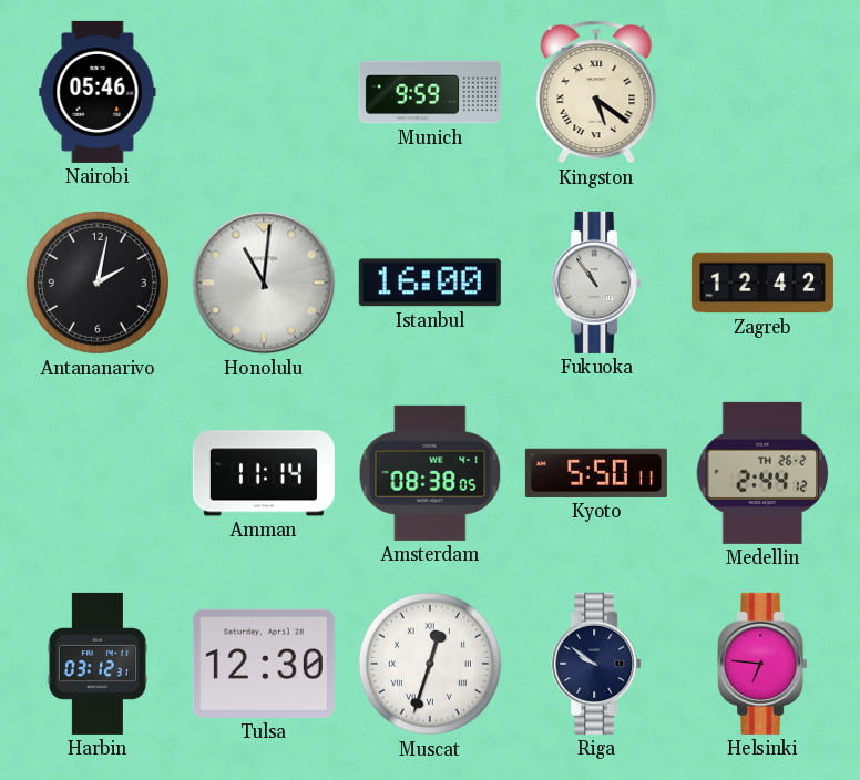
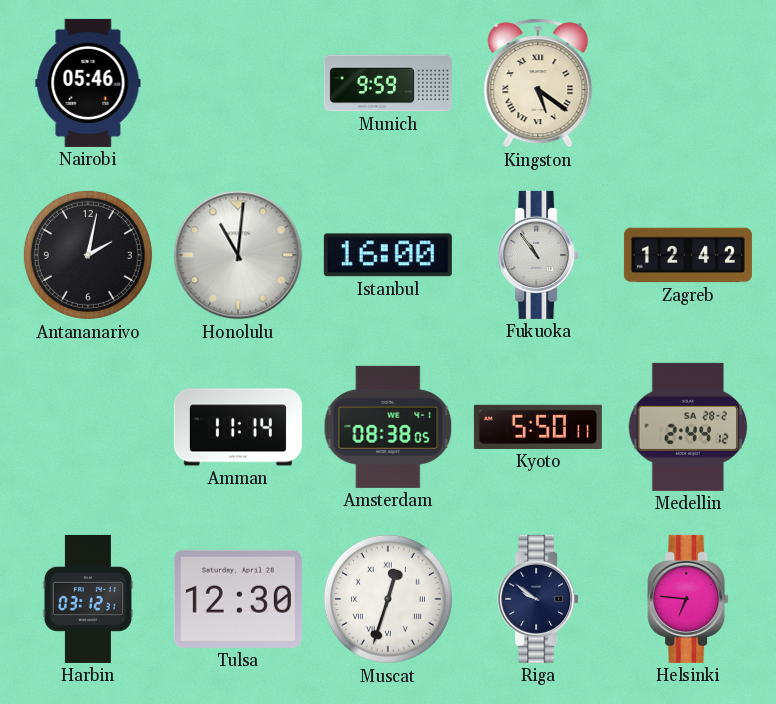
Medellin date: TH 26-2 -> SA 28-2
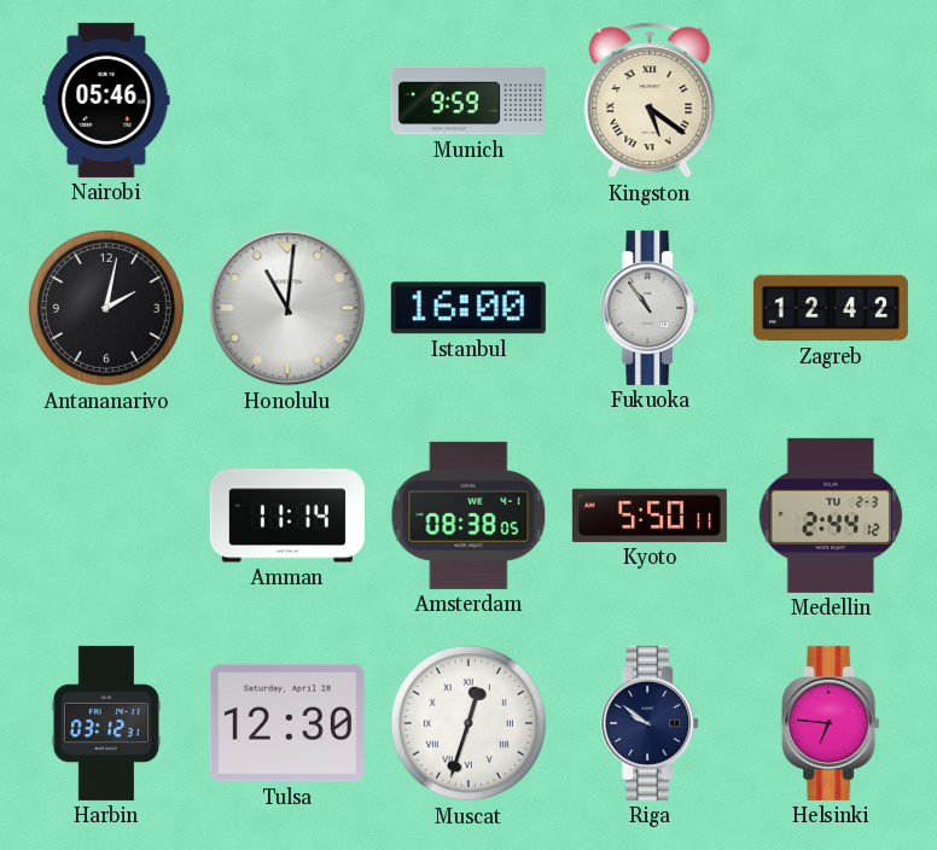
Medellin date: SA 28-2 -> TU 2-3
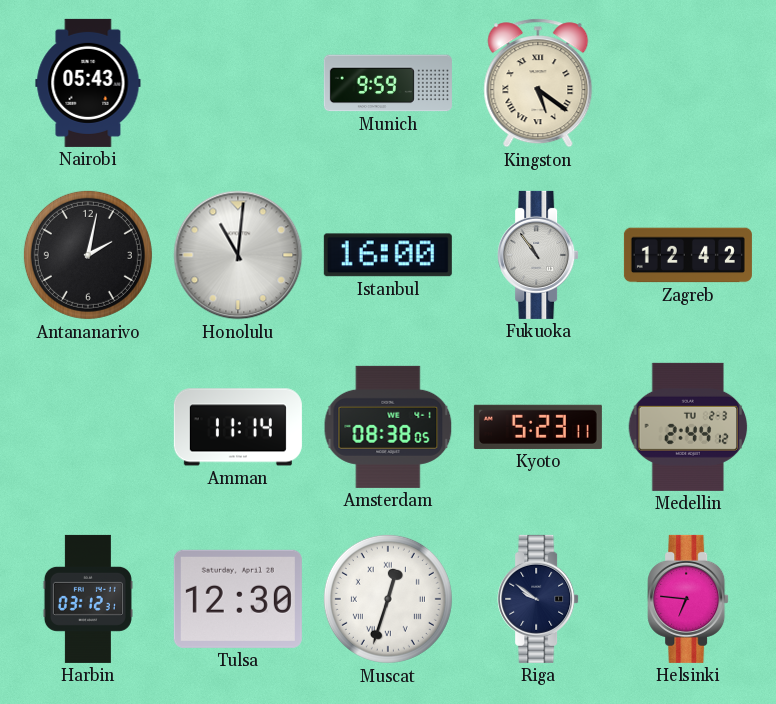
Nairobi: 05:46 -> 05:43
Kyoto: 5:50 -> 5:23
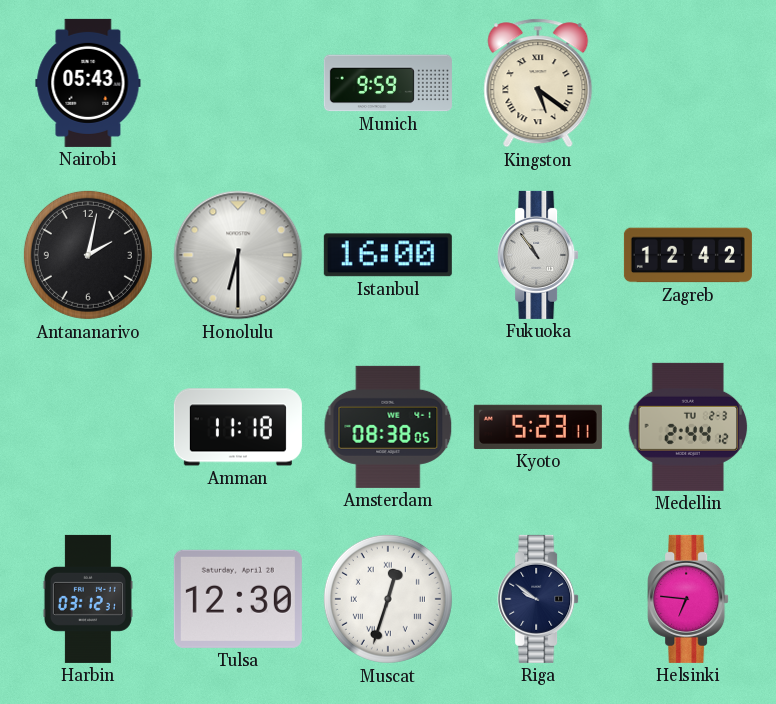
Honolulu: 11:01 -> 6:30
Amman: 11:14 -> 11:18
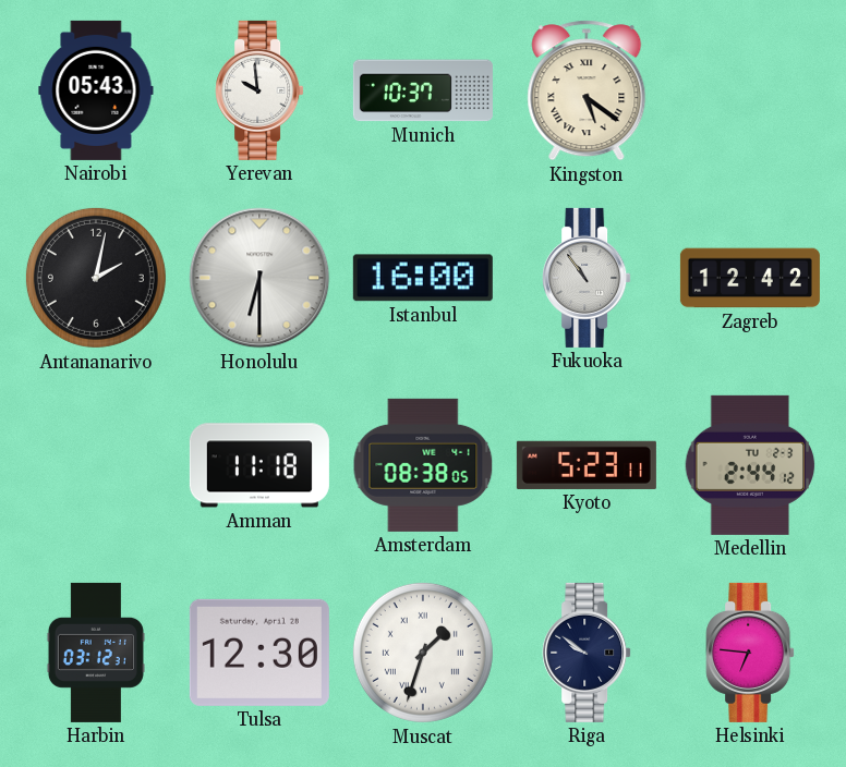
Yerevan: none -> 9:59
Munich: 9:59 -> 10:37
Muscat: 12:33 -> 1:33
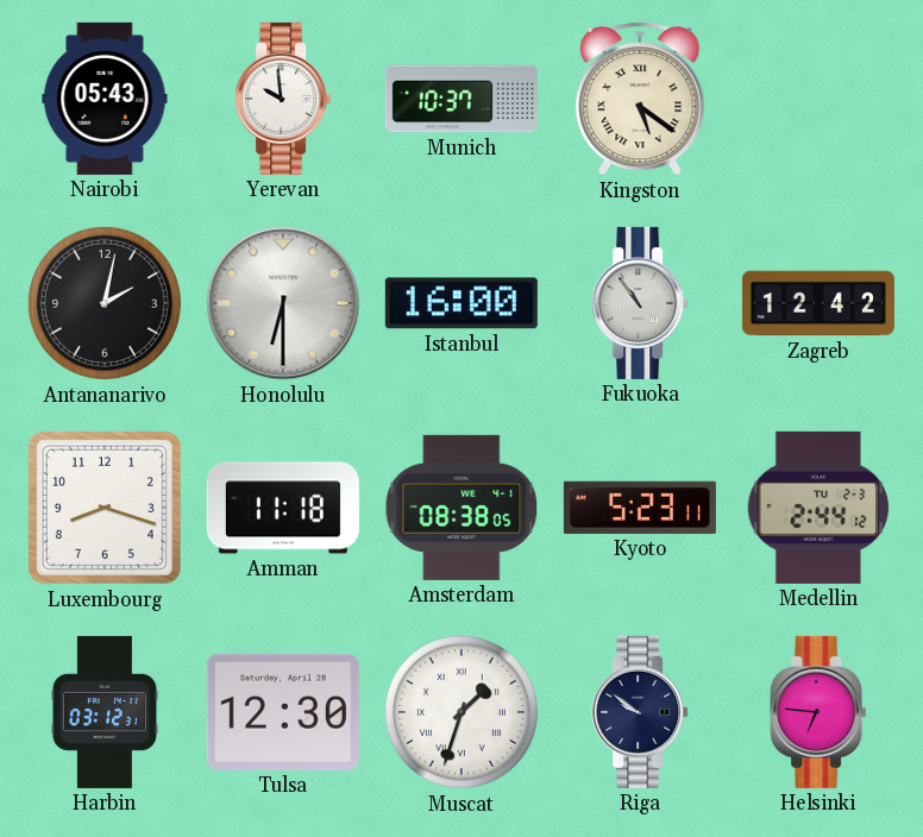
Luxembourg: none -> 8:18
